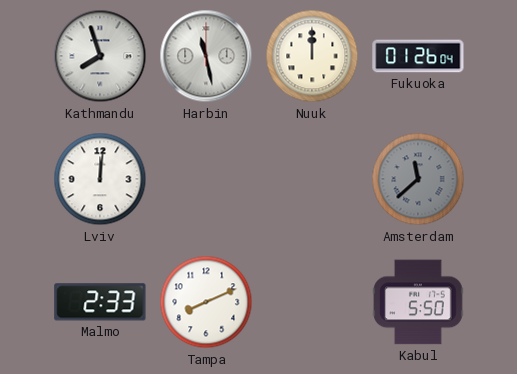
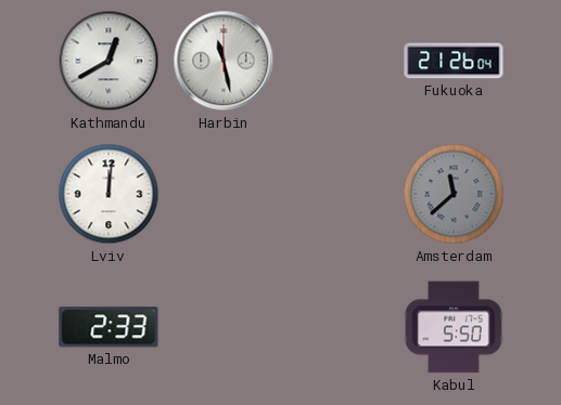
Kathmandu: 7:57 -> 12:40
Nuuk: 12:00 -> none
Fukuoka: 01:26 -> 21:26
Tampa: 8:11 -> none
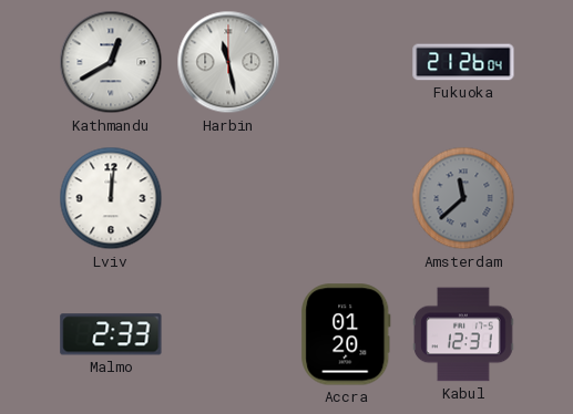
Accra: none -> 01:20
Kabul: 5:50 -> 12:31
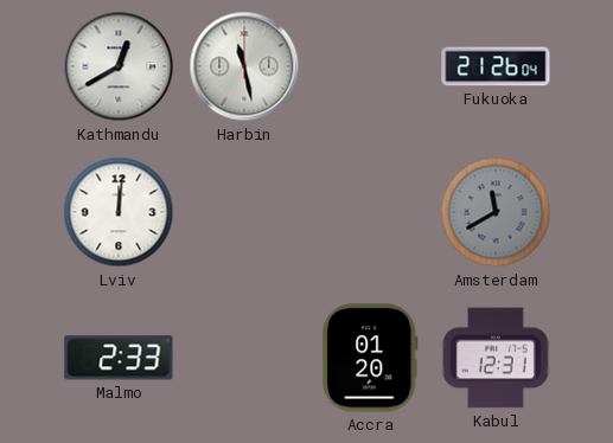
Amsterdam: 11:38 -> 11:40
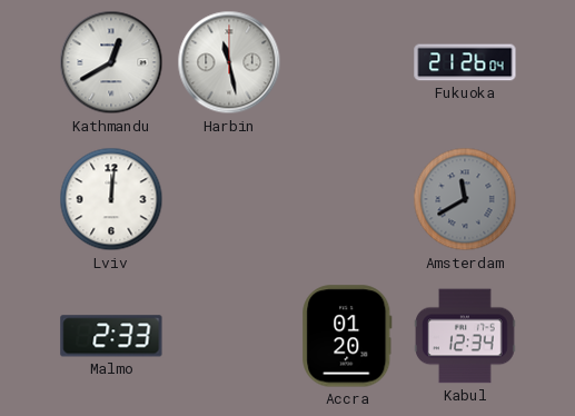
Kabul: 12:31 -> 12:34
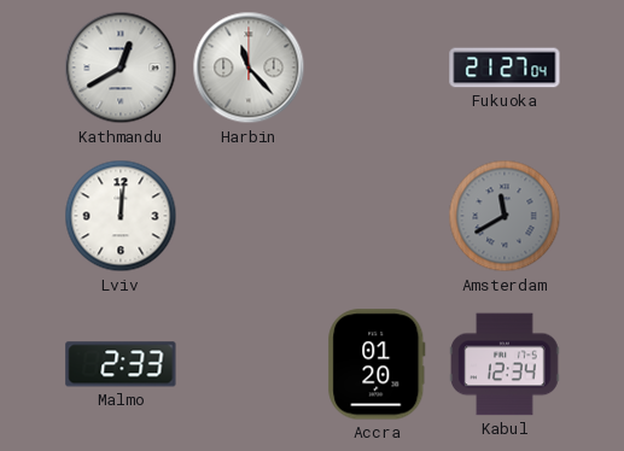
Harbin: 11:28 -> 11:23
Fukuoka: 21:26 -> 21:27
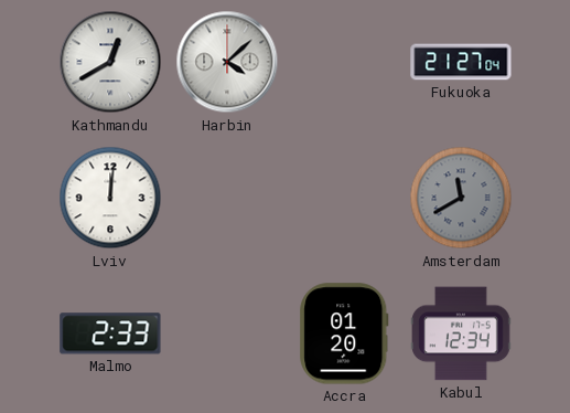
Harbin: 11:23 -> 4:08
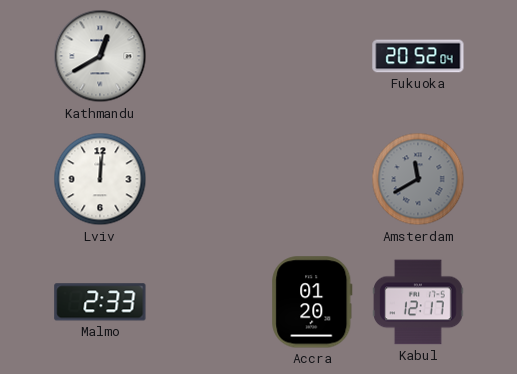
Harbin: 4:08 -> none
Fukuoka: 21:27 -> 20:52
Kabul: 12:34 -> 12:17
